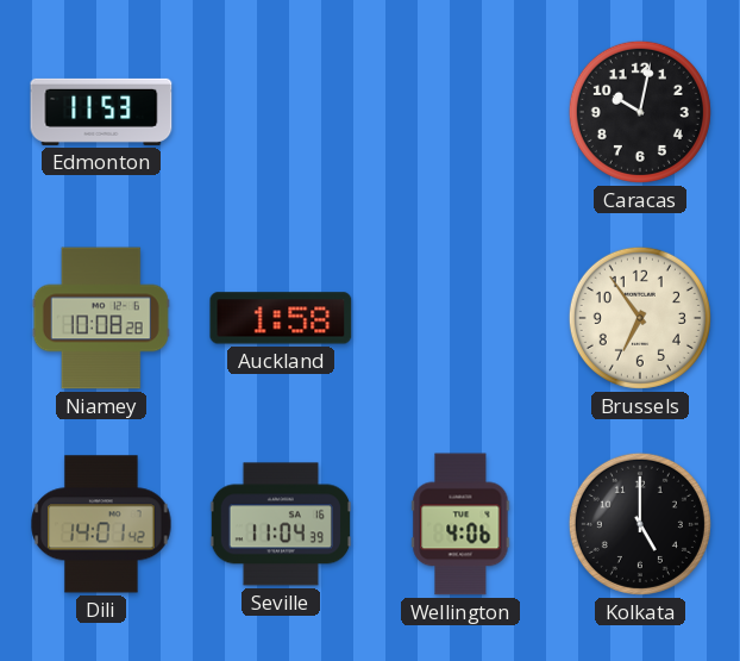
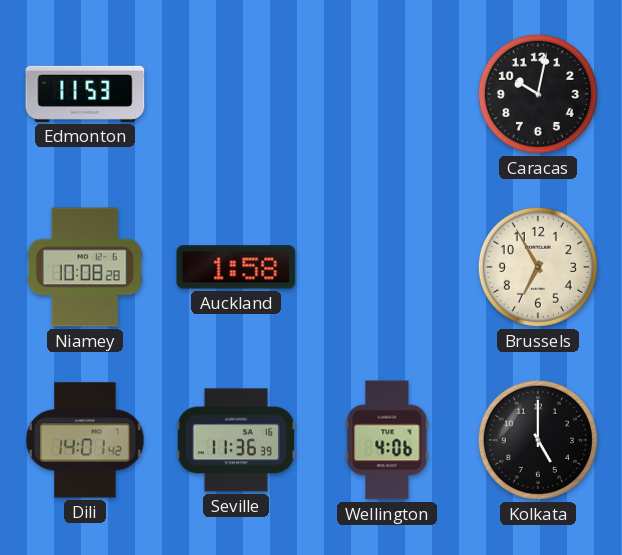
Brussels: 6:54 -> 6:55
Seville: 11:04 -> 11:36
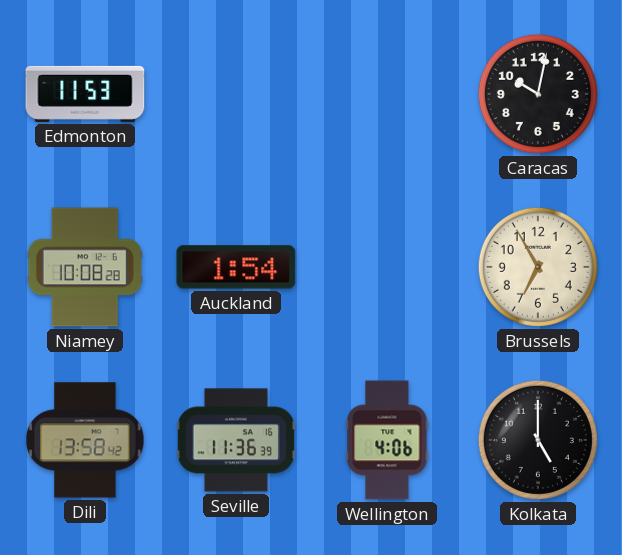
Auckland: 1:58 -> 1:54
Dili: 14:01 -> 13:58
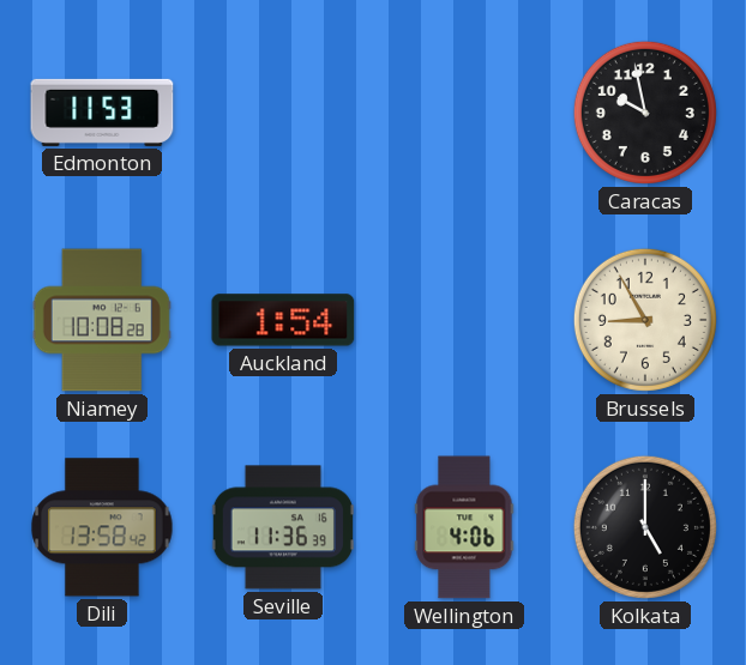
Caracas: 10:02 -> 9:58
Brussels: 6:55 -> 8:55
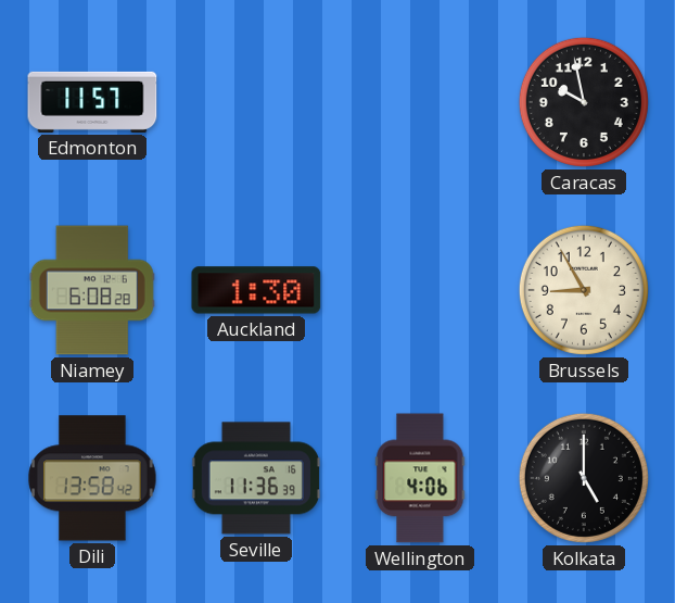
Edmonton: 11:53 -> 11:57
Niamey: 10:08 -> 6:08
Auckland: 1:54 -> 1:30
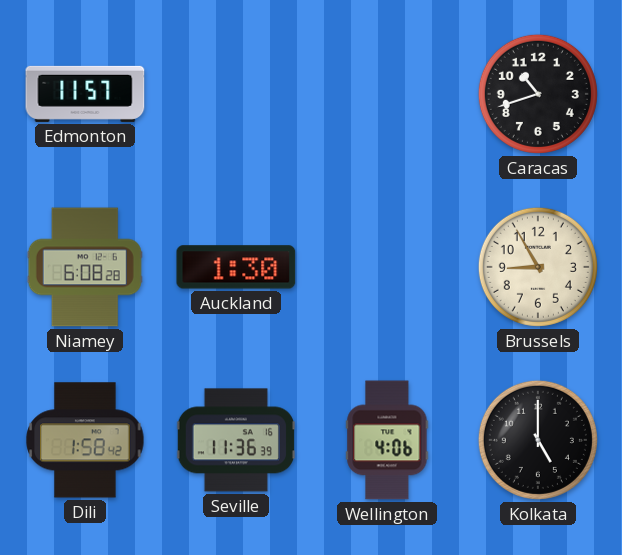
Caracas: 9:58 -> 10:42
Dili: 13:58 -> 1:58
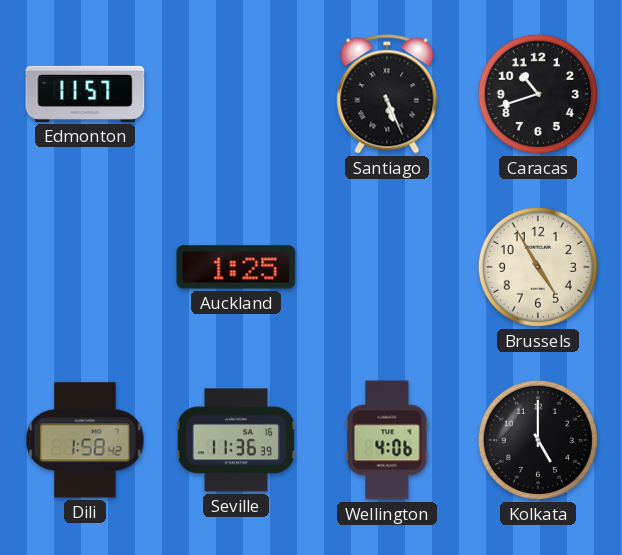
Santiago: none -> 5:26
Niamey: 6:08 -> none
Auckland: 1:30 -> 1:25
Brussels: 8:55 -> 4:55
